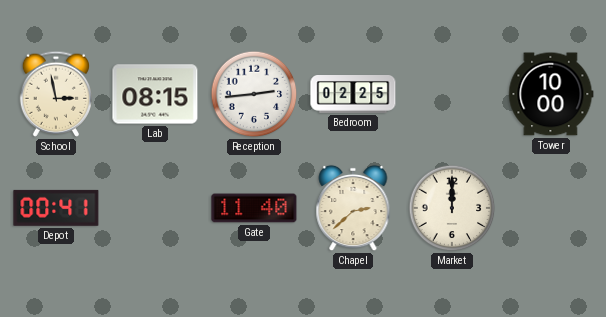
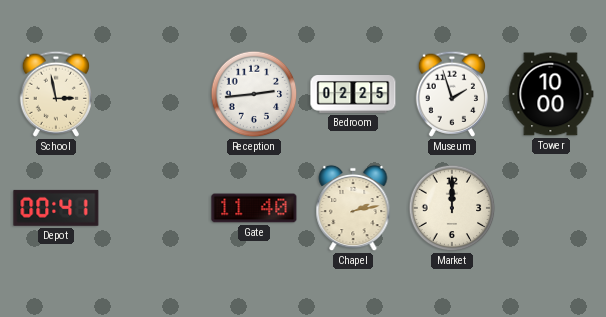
Lab: 08:15 -> none
Museum: none -> 1:57
Chapel: 2:38 -> 2:13
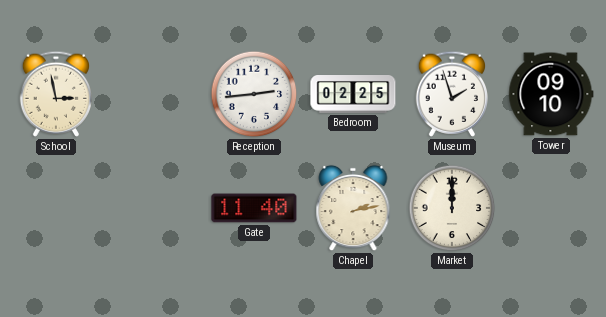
Tower: 10:00 -> 09:10
Depot: 00:41 -> none
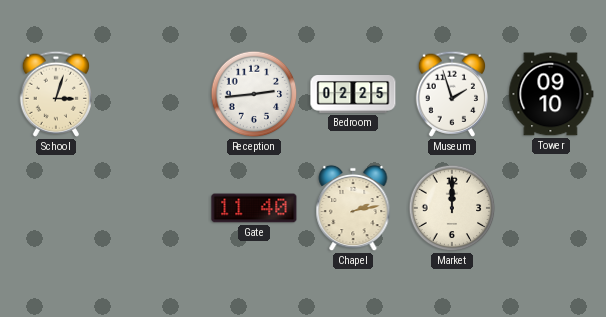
School: 2:58 -> 3:03
